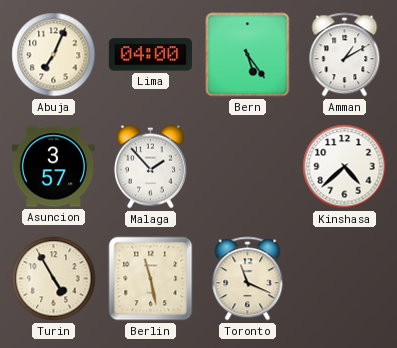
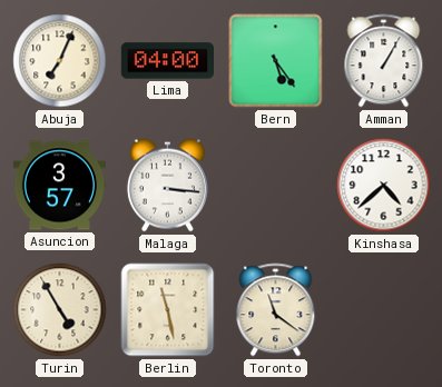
Amman: 1:10 -> 1:05
Malaga: 1:53 -> 3:16
Toronto: 11:19 -> 11:21
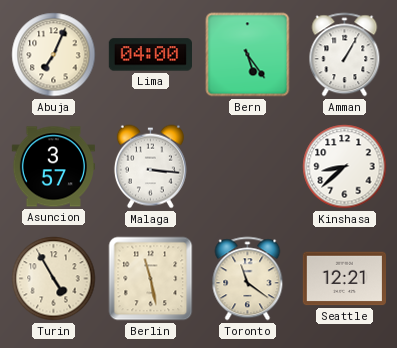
Kinshasa: 4:38 -> 8:38
Seattle: none -> 12:21
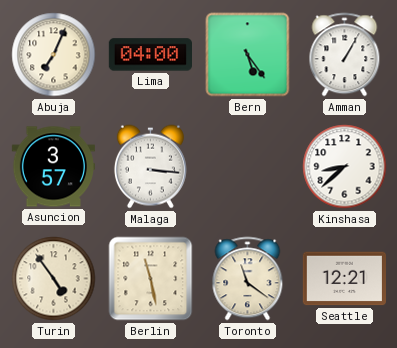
Turin: 4:55 -> 4:54
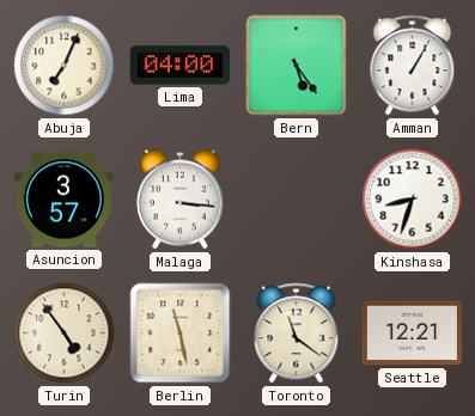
Kinshasa: 8:38 -> 8:33
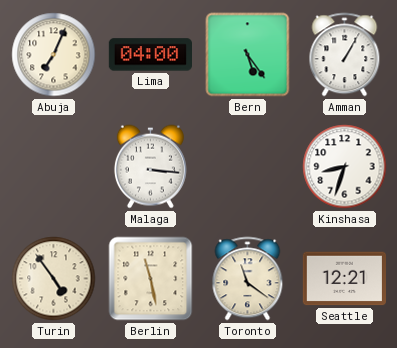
Asuncion: 3:57 -> none
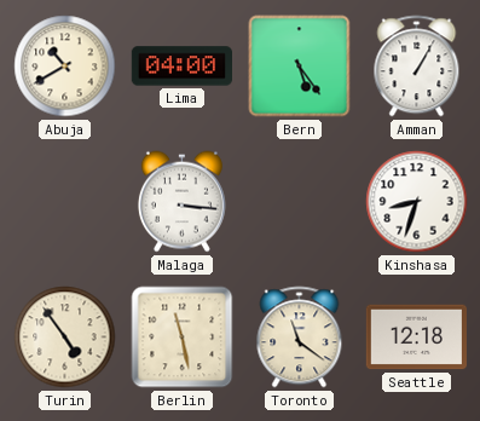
Abuja: 7:04 -> 10:40
Seattle: 12:21 -> 12:18
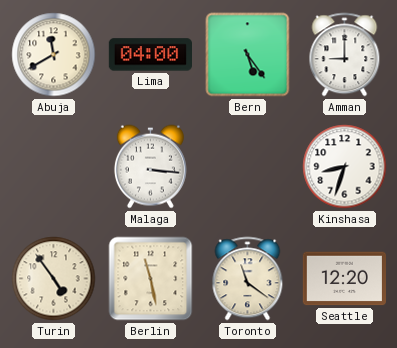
Abuja: 10:40 -> 11:40
Amman: 1:05 -> 9:00
Seattle: 12:18 -> 12:20
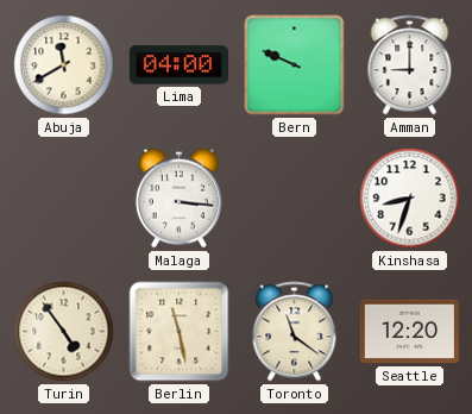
Bern: 5:24 -> 9:49
